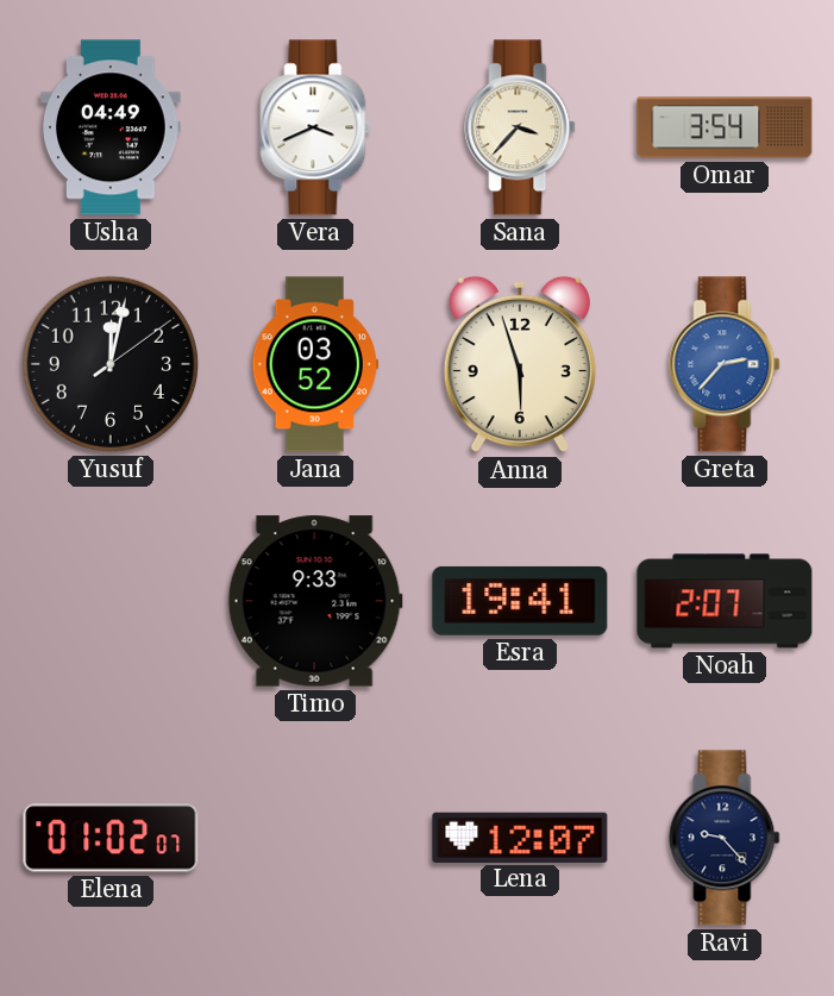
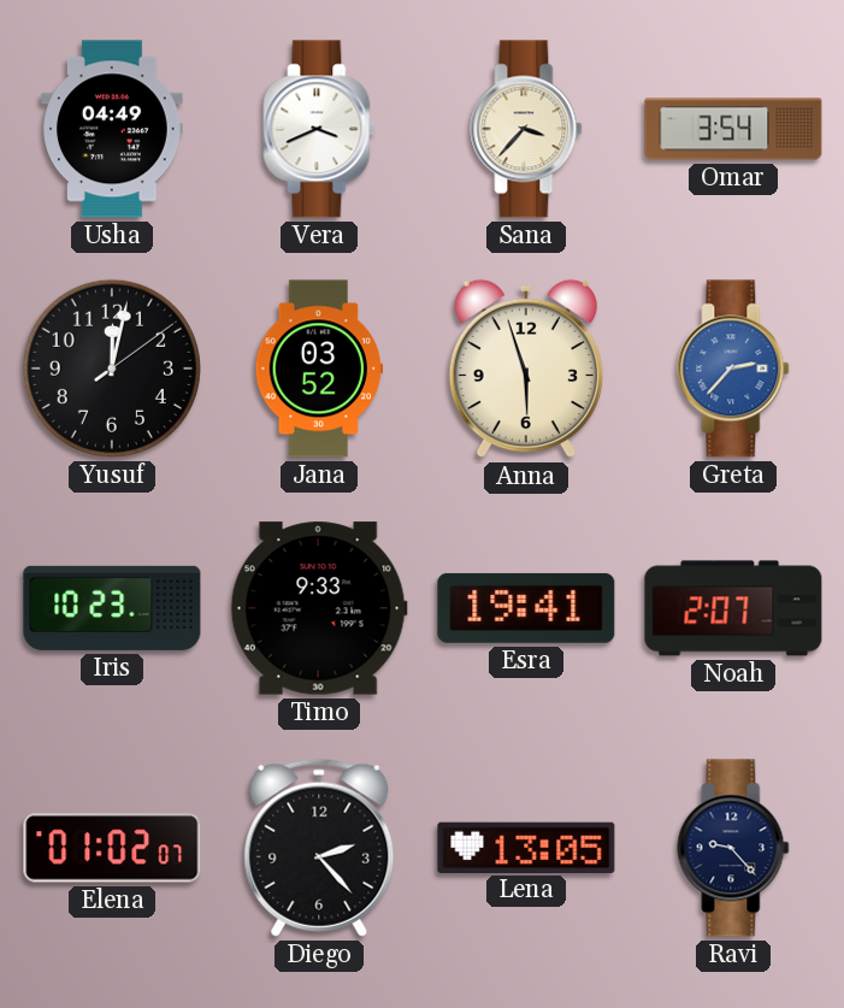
Iris: none -> 10:23
Diego: none -> 2:23
Lena: 12:07 -> 13:05
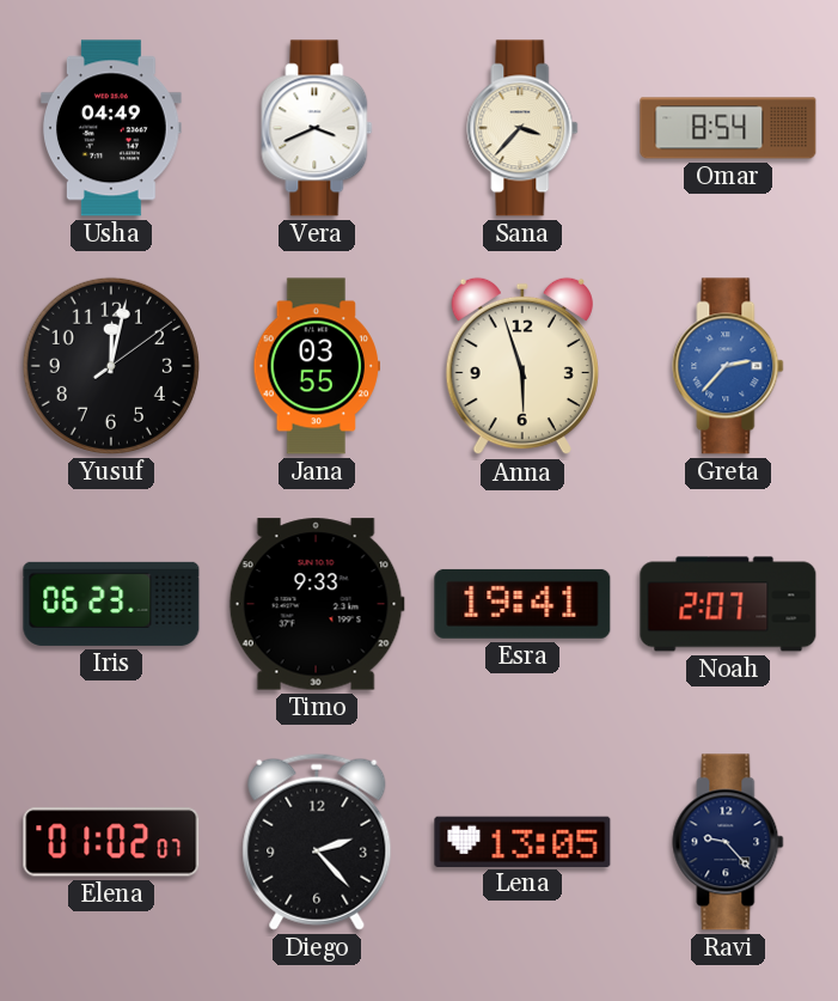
Omar: 3:54 -> 8:54
Jana: 03:52 -> 03:55
Iris: 10:23 -> 06:23
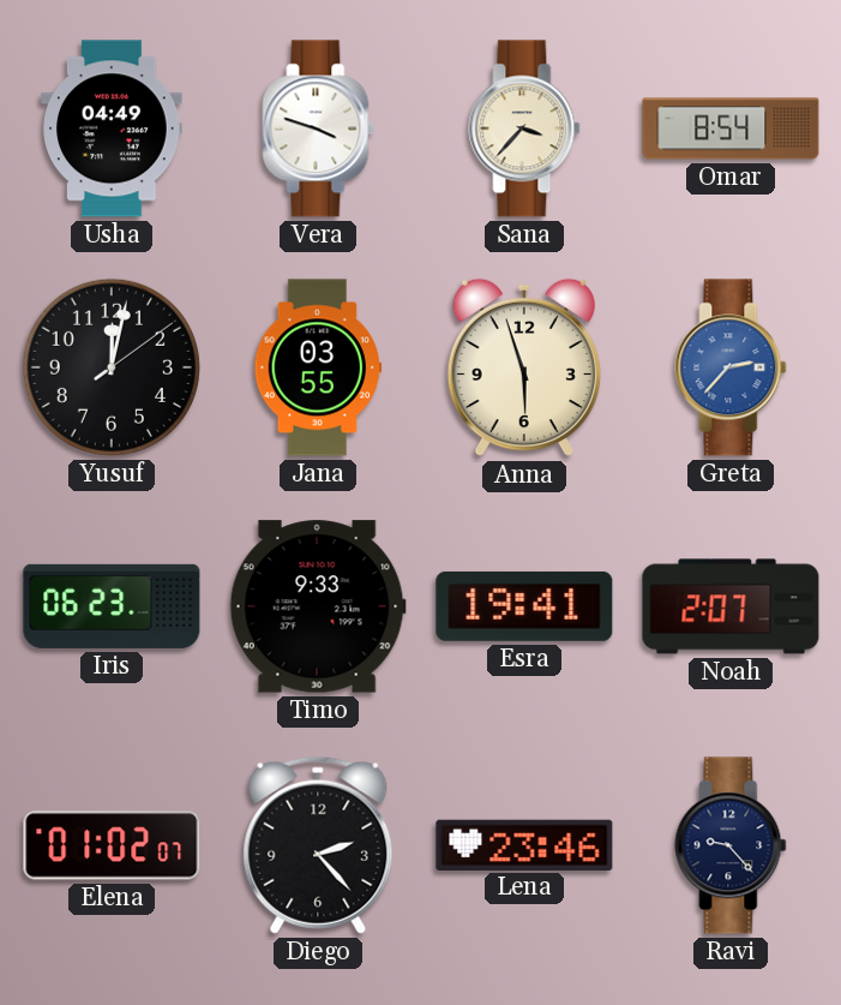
Vera: 3:41 -> 3:48
Lena: 13:05 -> 23:46
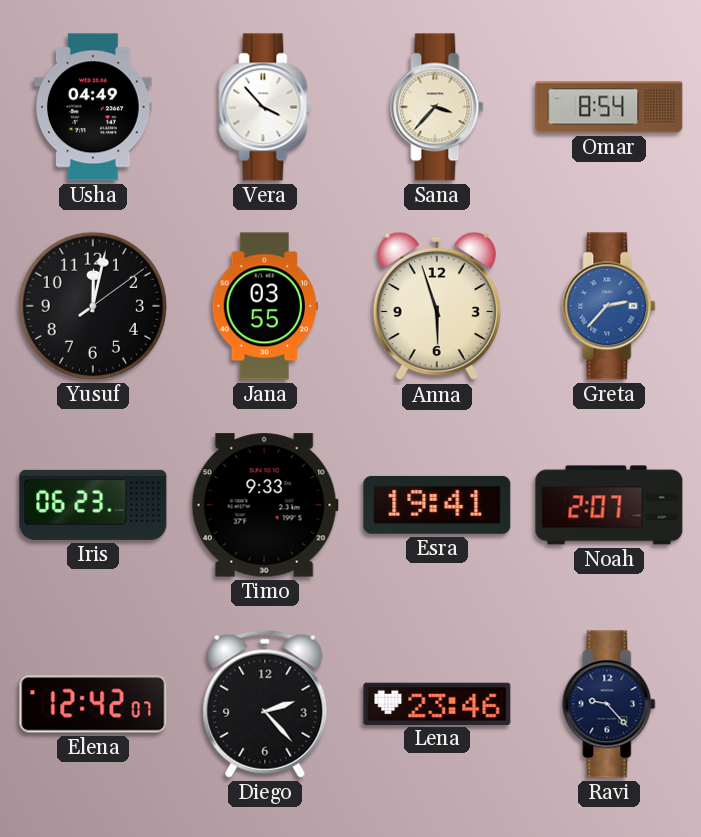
Vera: 3:48 -> 3:53
Elena: 01:02 -> 12:42
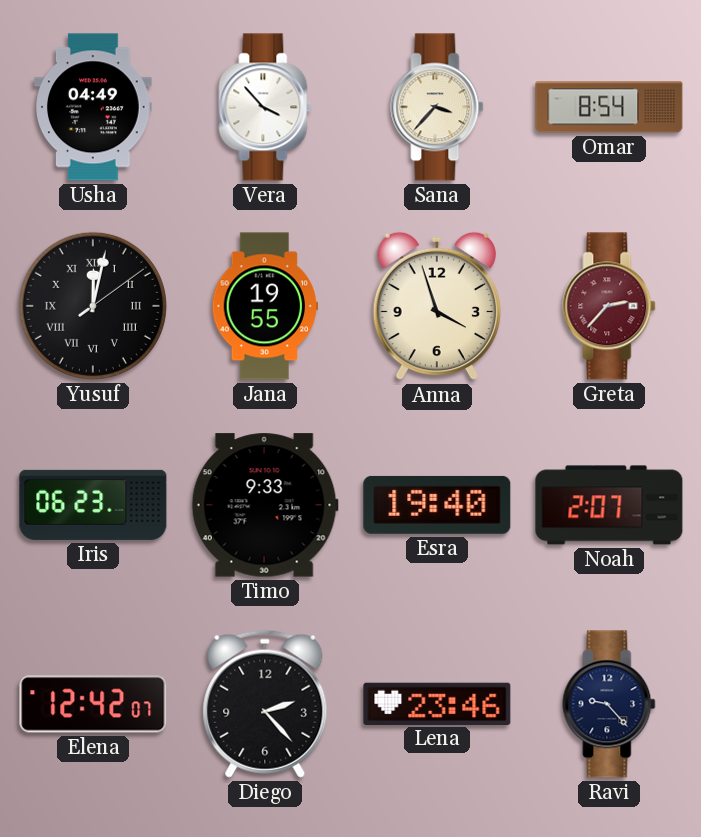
Yusuf numerals: Arabic -> Roman
Jana: 03:55 -> 19:55
Anna: 5:57 -> 3:57
Greta dial: blue -> burgundy
Esra: 19:41 -> 19:40
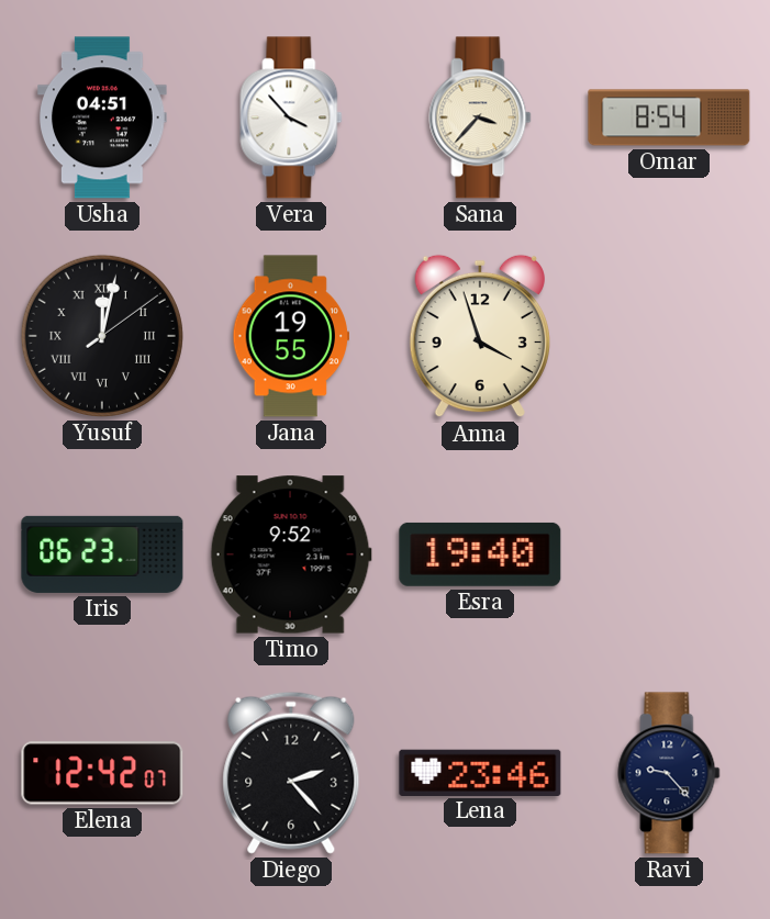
Usha: 04:49 -> 04:51
Greta: 2:37 -> none
Timo: 9:33 -> 9:52
Noah: 2:07 -> none
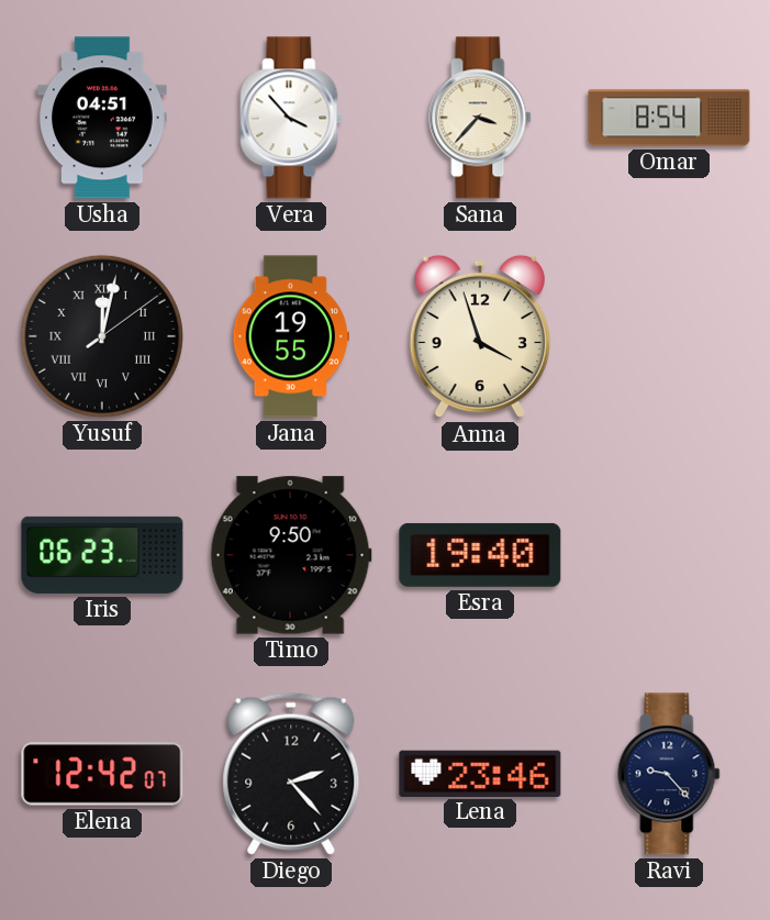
Timo: 9:52 -> 9:50
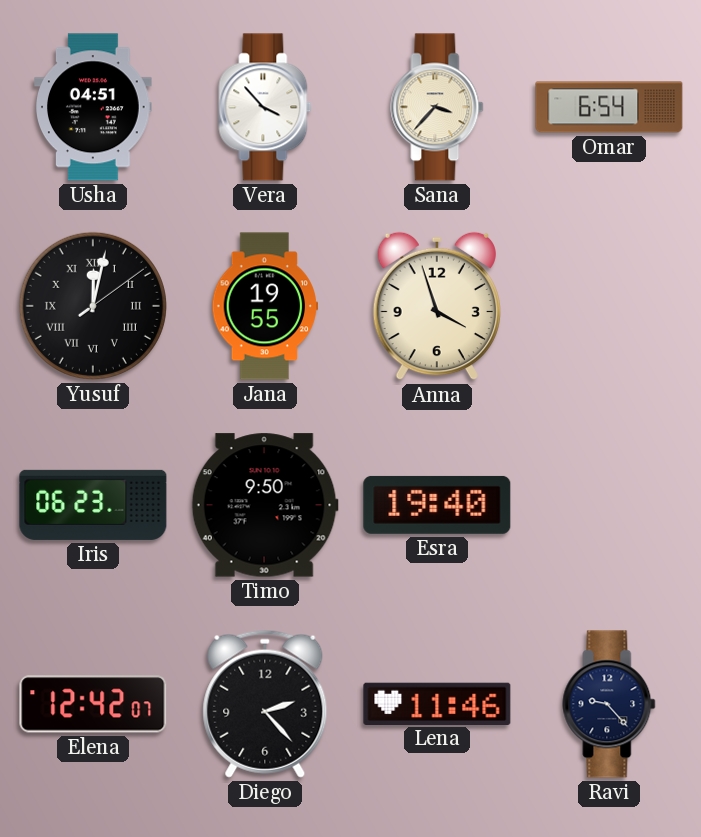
Omar: 8:54 -> 6:54
Lena: 23:46 -> 11:46
